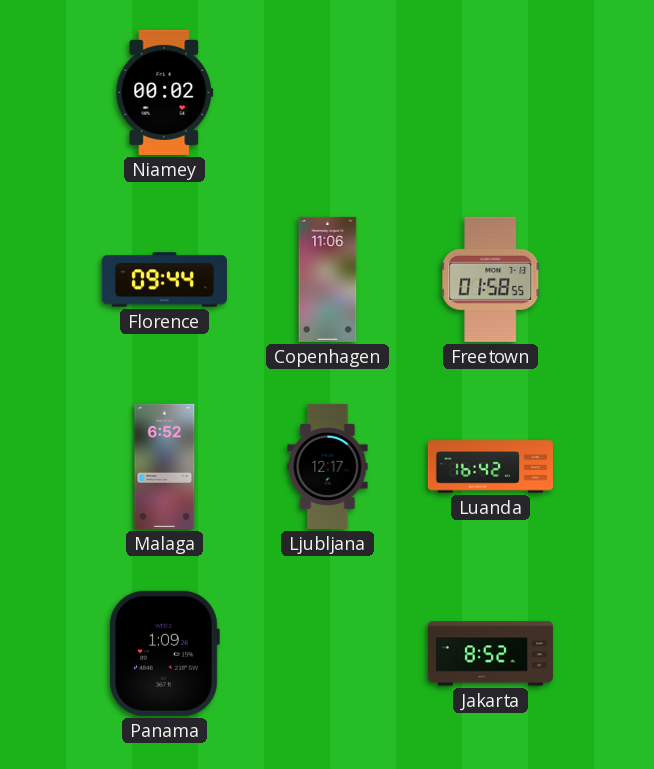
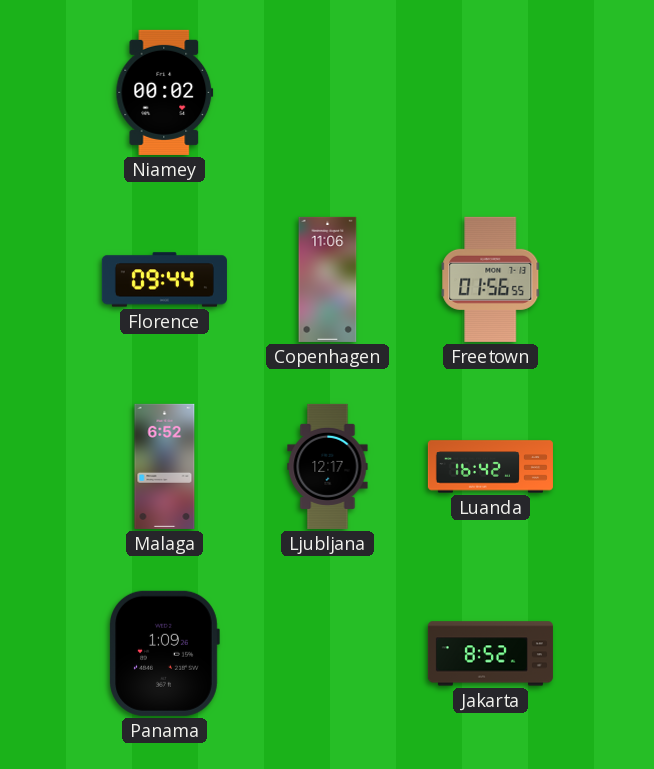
Freetown: 01:58 -> 01:56
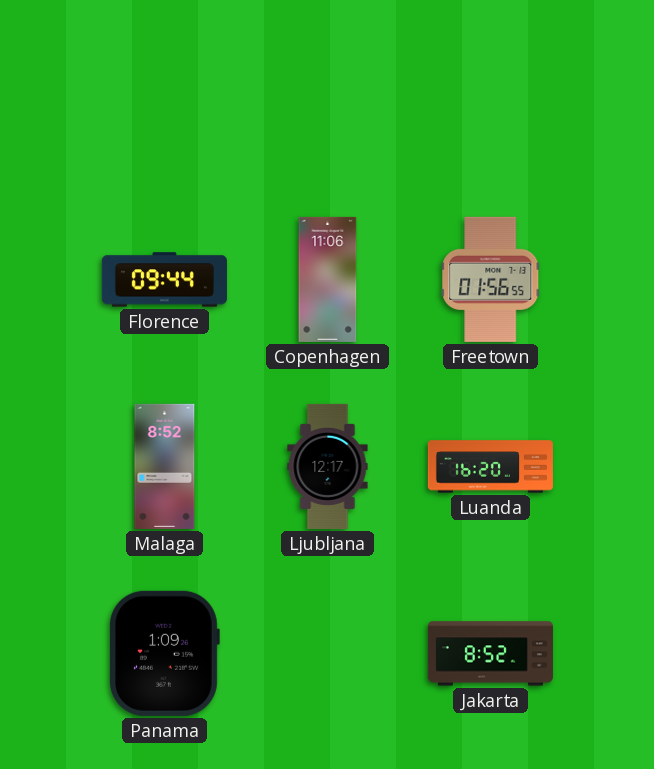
Niamey: 00:02 -> none
Malaga: 6:52 -> 8:52
Luanda: 16:42 -> 16:20
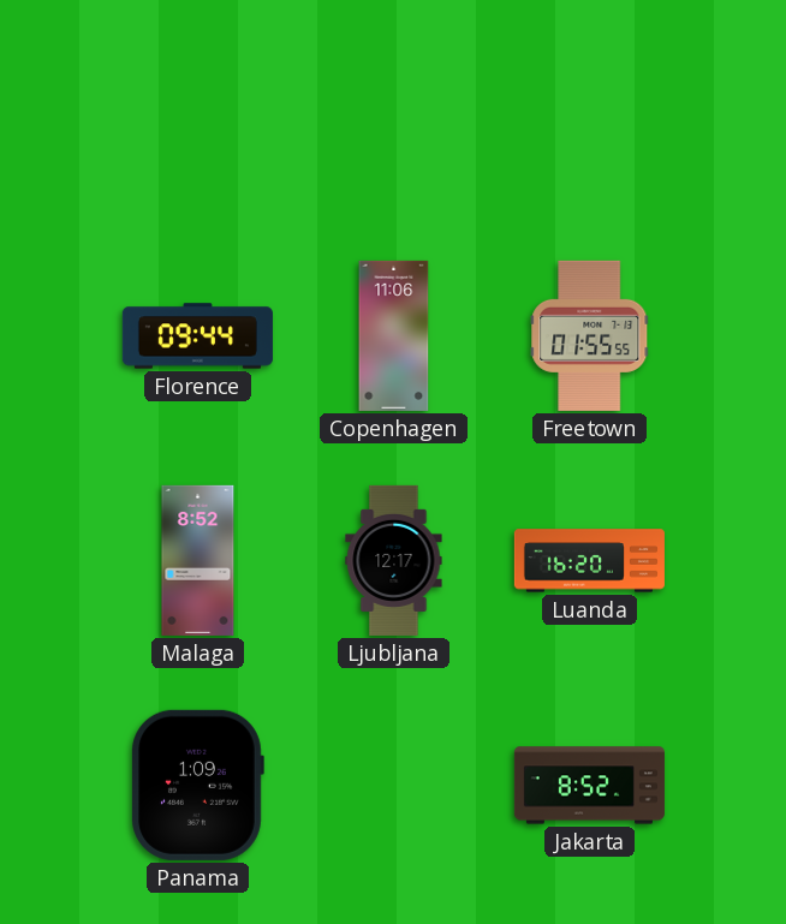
Freetown: 01:56 -> 01:55
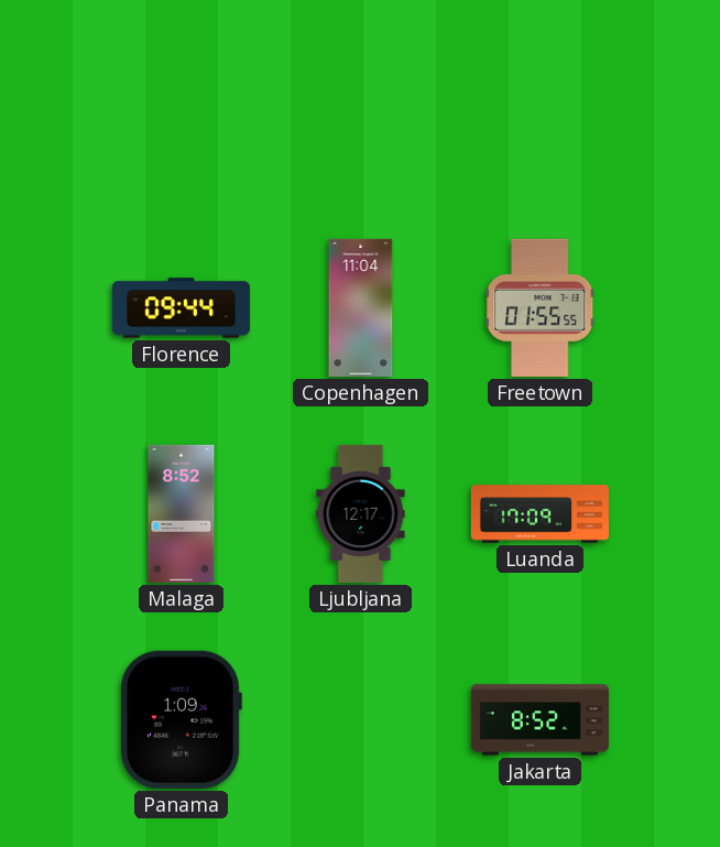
Copenhagen: 11:06 -> 11:04
Luanda: 16:20 -> 17:09
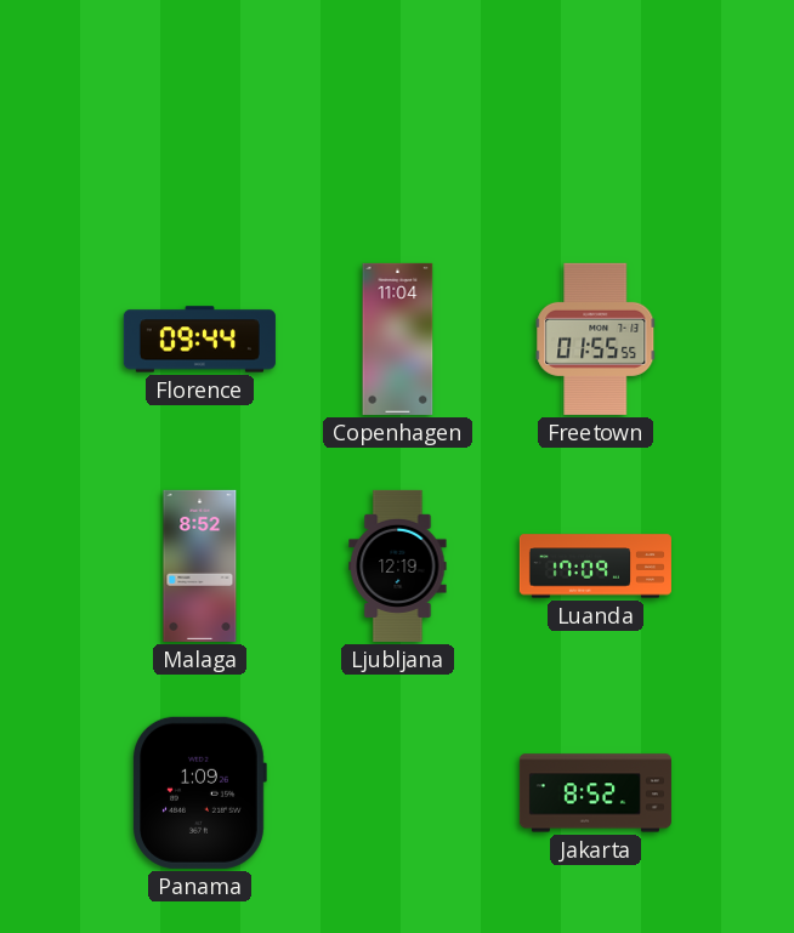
Ljubljana: 12:17 -> 12:19
